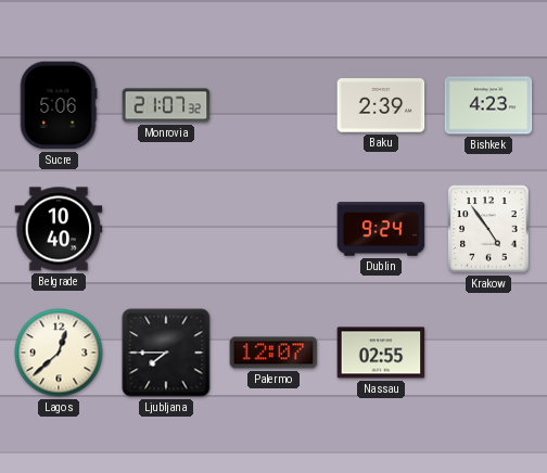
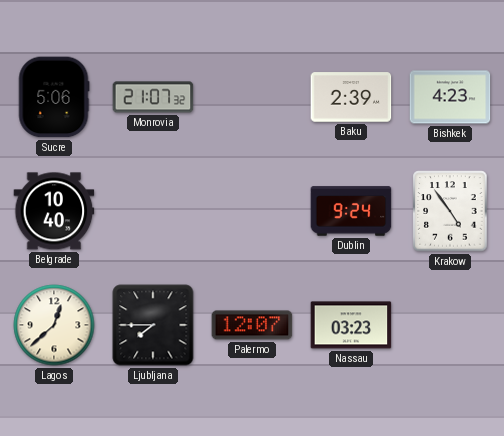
Nassau: 02:55 -> 03:23
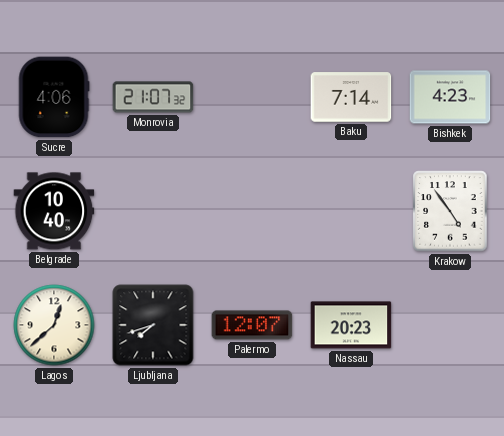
Sucre: 5:06 -> 4:06
Baku: 2:39 -> 7:14
Dublin: 9:24 -> none
Ljubljana: 7:45 -> 7:42
Nassau: 03:23 -> 20:23
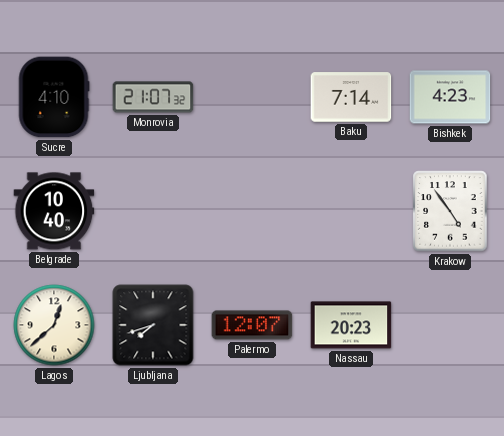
Sucre: 4:06 -> 4:10
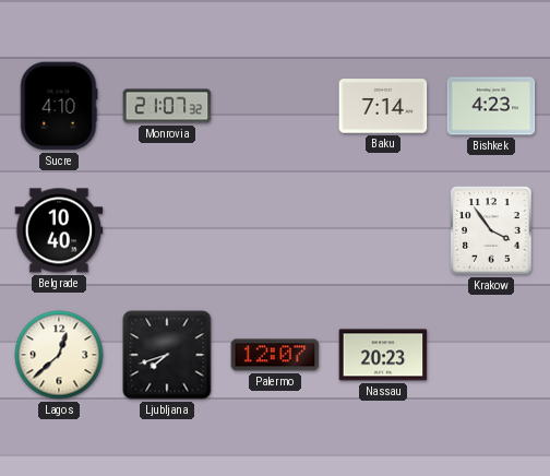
Krakow: 4:54 -> 3:54
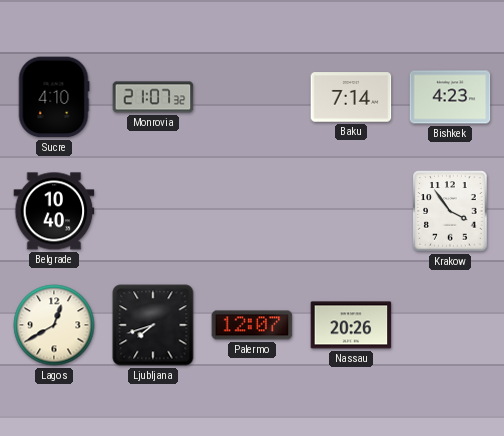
Lagos: 12:38 -> 12:40
Nassau: 20:23 -> 20:26
